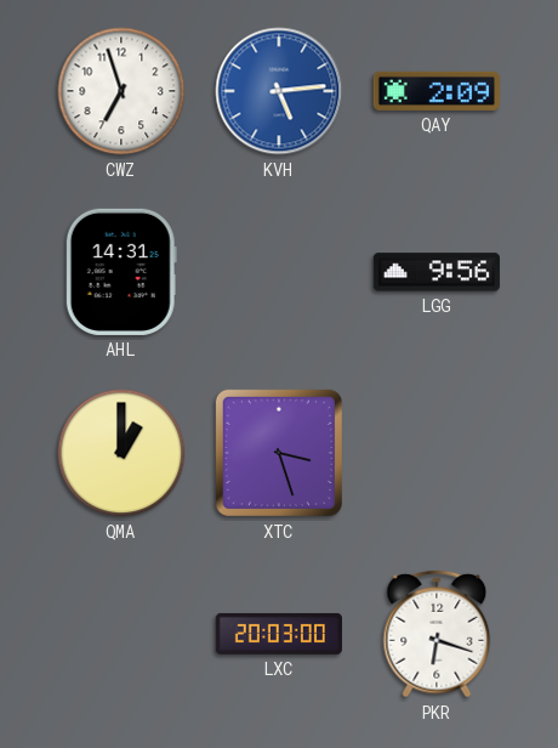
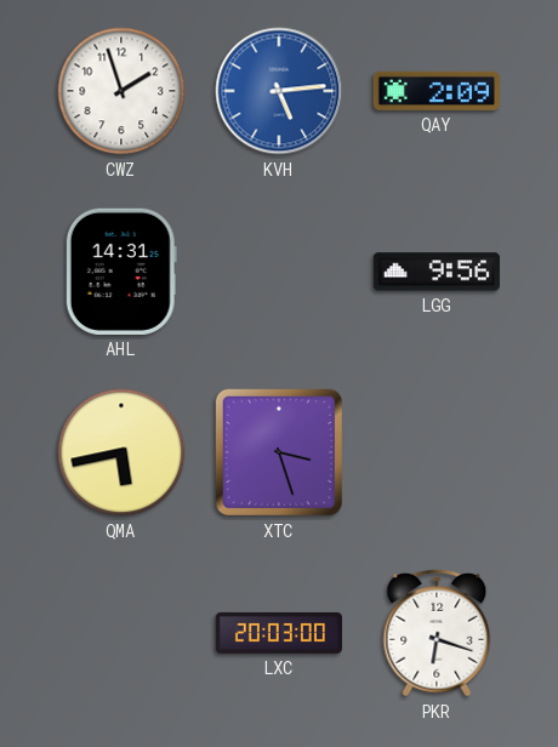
CWZ: 6:57 -> 1:57
QMA: 1:00 -> 5:43
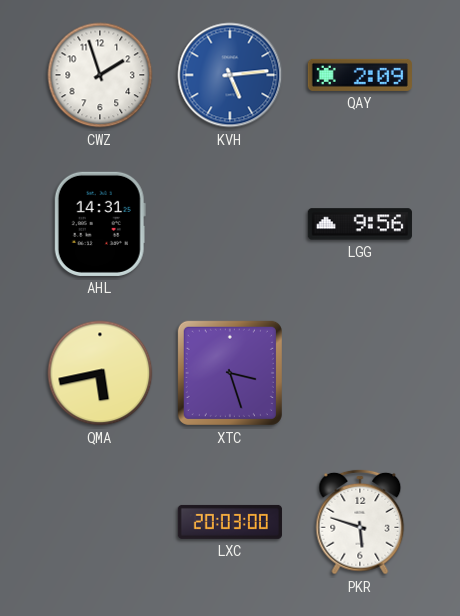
PKR: 6:18 -> 5:48
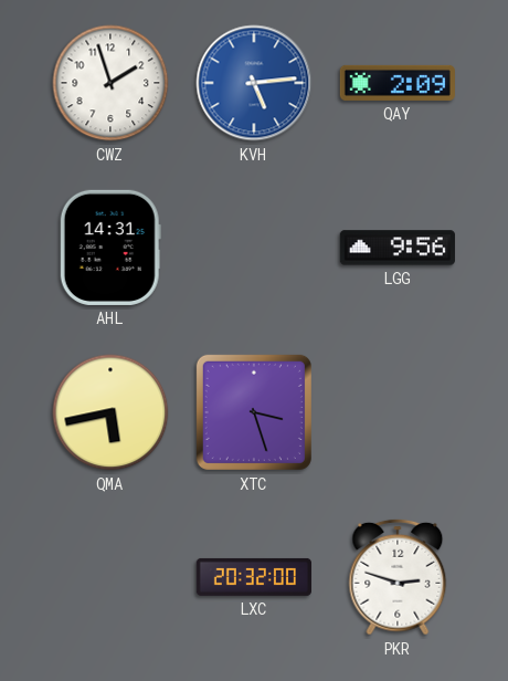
LXC: 20:03 -> 20:32
PKR: 5:48 -> 2:48
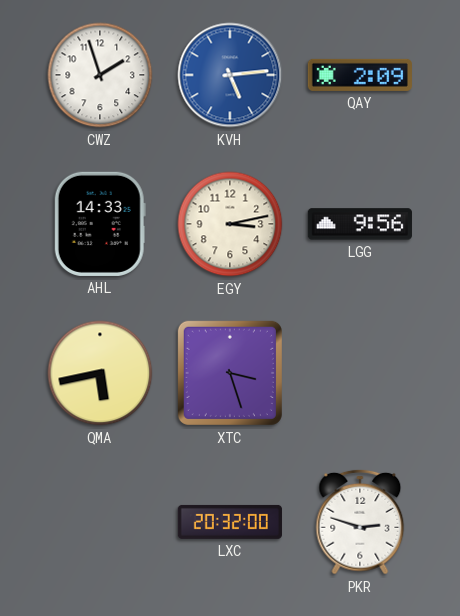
AHL: 14:31 -> 14:33
EGY: none -> 3:13
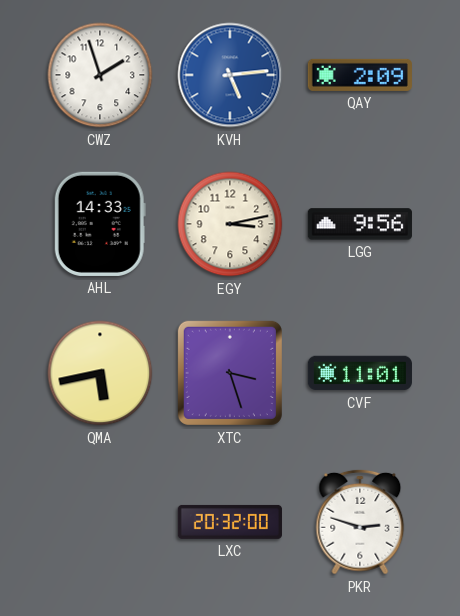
CVF: none -> 11:01
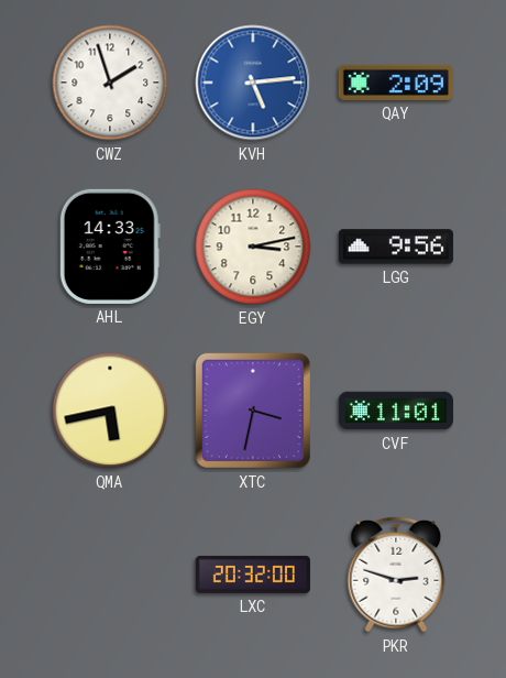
XTC: 3:27 -> 3:32
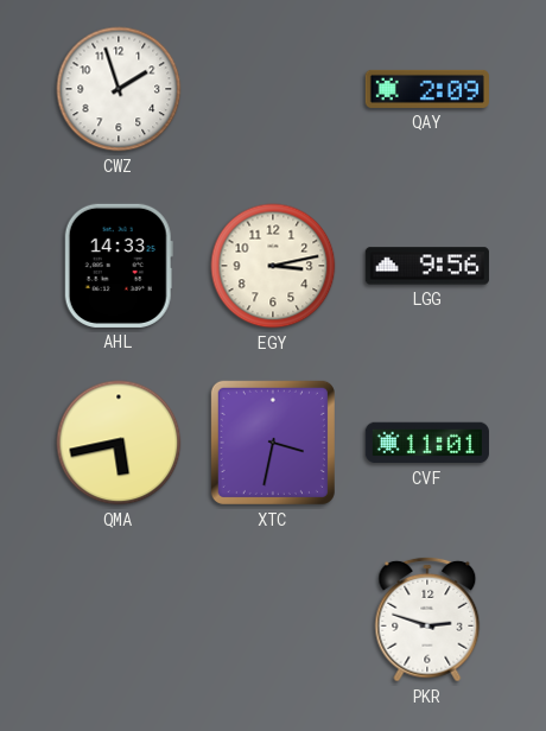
KVH: 5:14 -> none
LXC: 20:32 -> none
